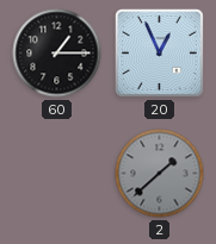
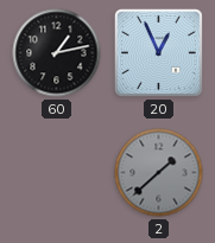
60: 1:15 -> 1:13
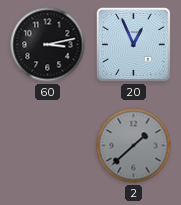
60: 1:13 -> 3:13
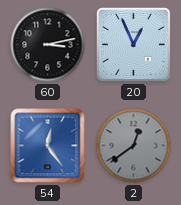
54: none -> 12:24
2: 1:38 -> 12:39
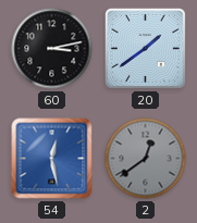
20: 12:56 -> 1:39
54: 12:24 -> 12:28
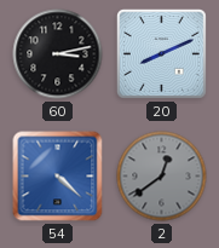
20: 1:39 -> 8:11
54: 12:28 -> 4:22
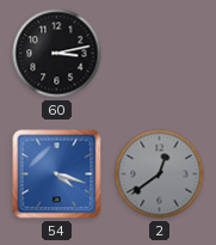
20: 8:11 -> none
54: 4:22 -> 4:18
